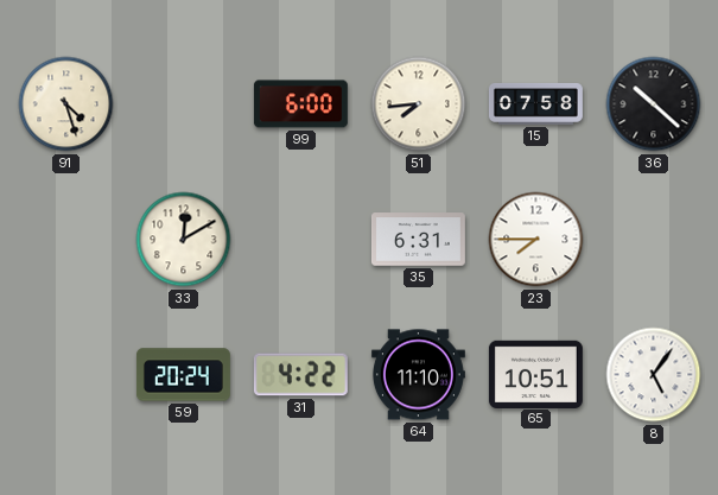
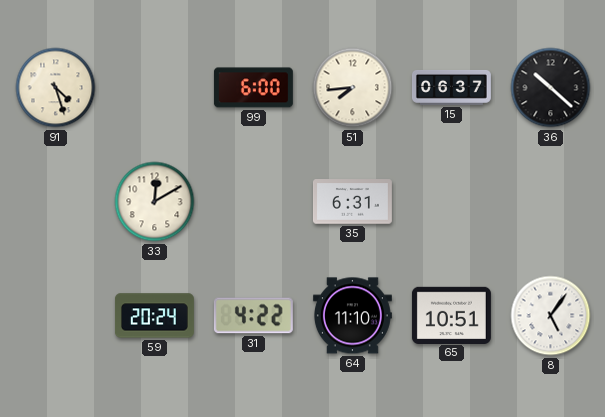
15: 07:58 -> 06:37
23: 7:45 -> none
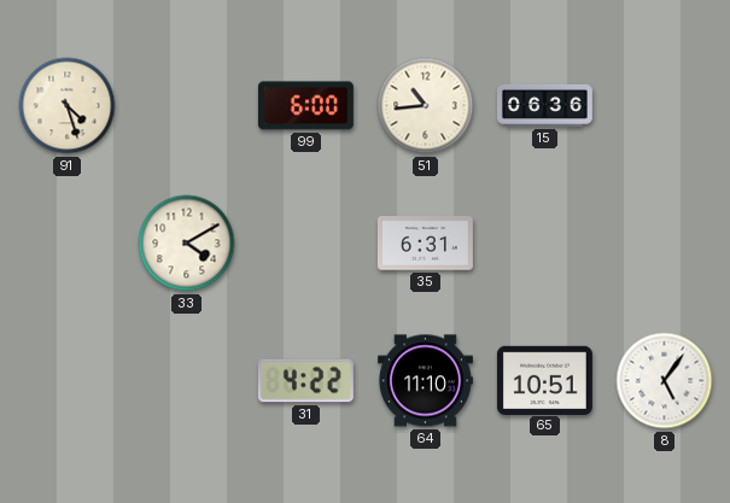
51: 7:44 -> 10:44
15: 06:37 -> 06:36
36: 10:22 -> none
33: 12:10 -> 4:10
59: 20:24 -> none
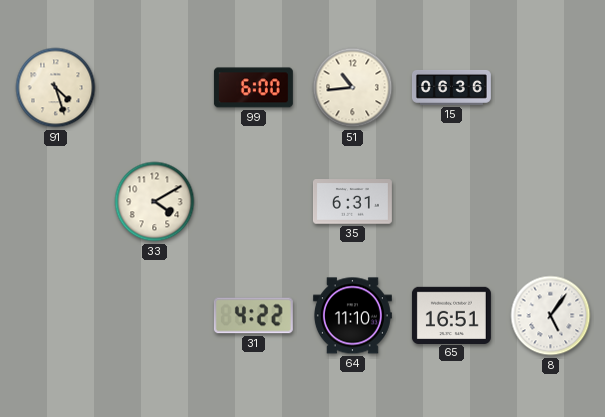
65: 10:51 -> 16:51
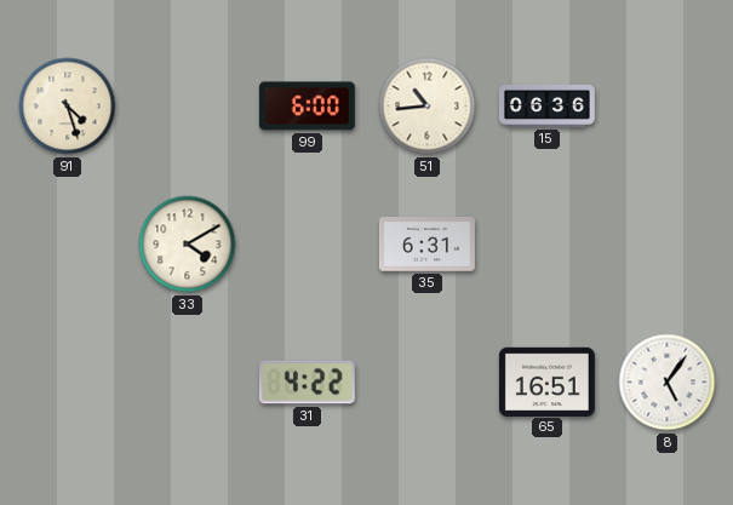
64: 11:10 -> none
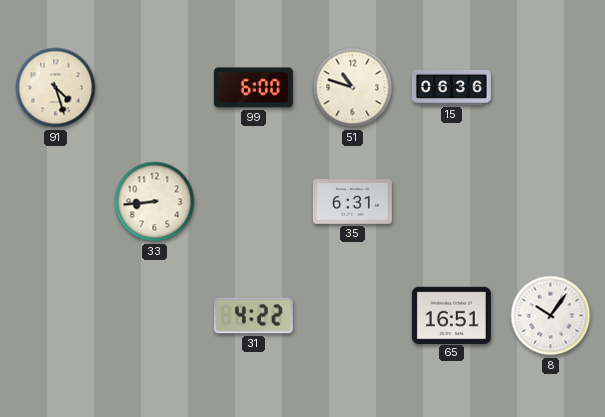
51: 10:44 -> 10:48
33: 4:10 -> 8:44
8: 5:06 -> 10:06
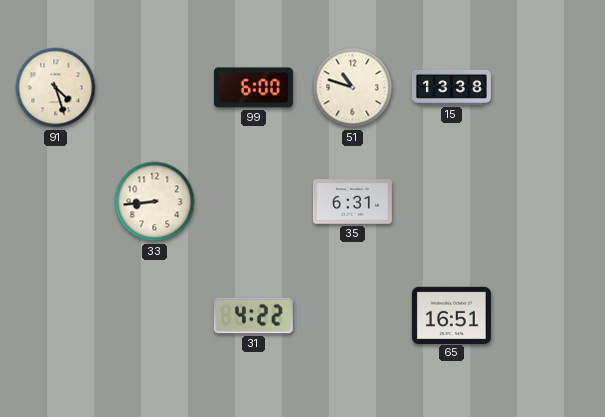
15: 06:36 -> 13:38
8: 10:06 -> none
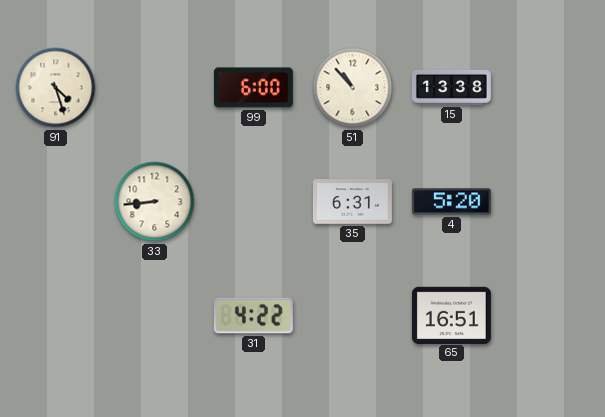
51: 10:48 -> 10:53
4: none -> 5:20
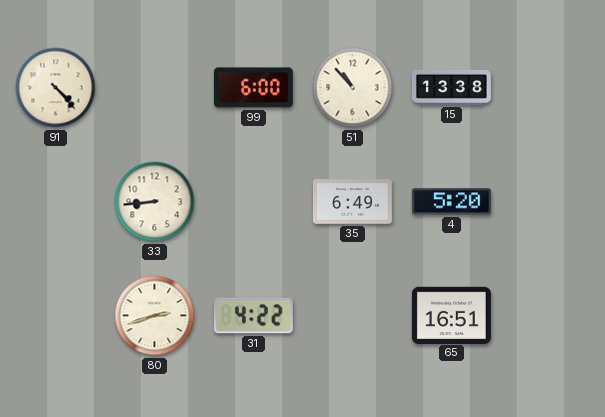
91: 4:27 -> 4:23
35: 6:31 -> 6:49
80: none -> 2:42
